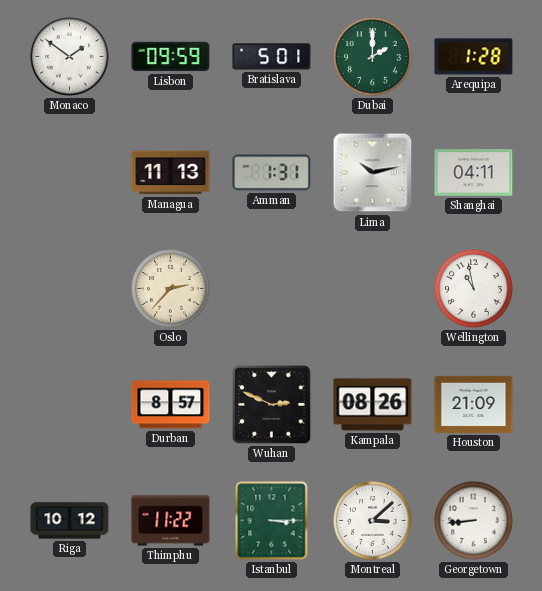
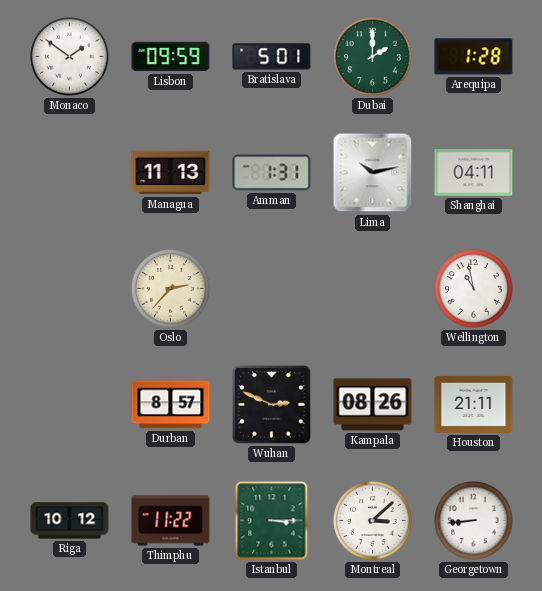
Houston: 21:09 -> 21:11
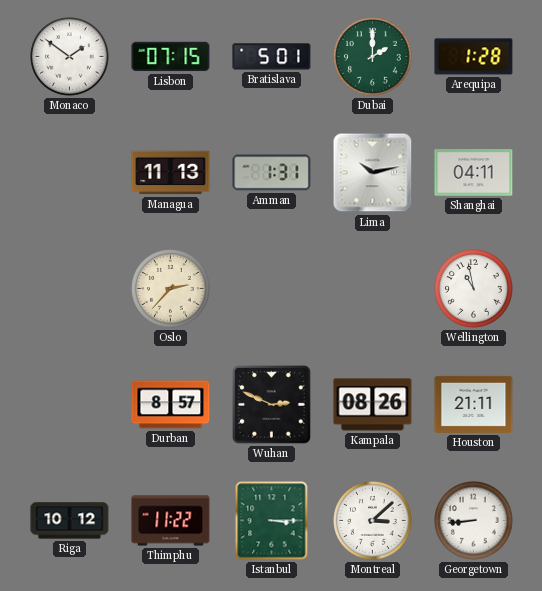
Lisbon: 09:59 -> 07:15
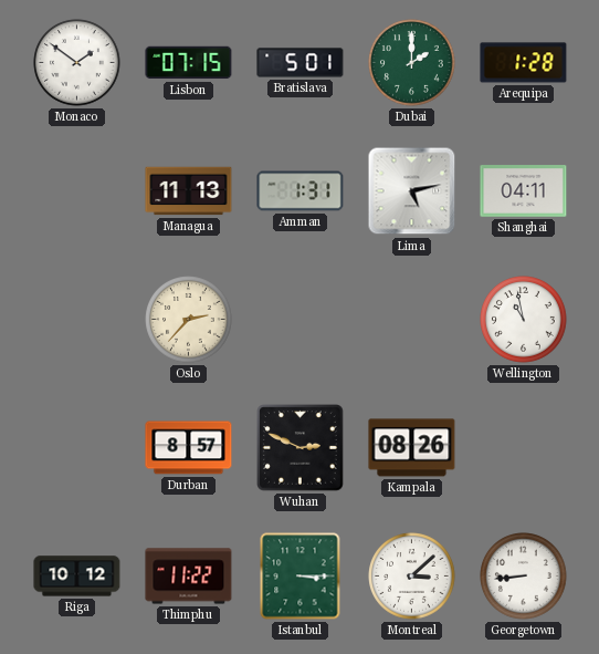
Lima: 10:13 -> 5:13
Houston: 21:11 -> none
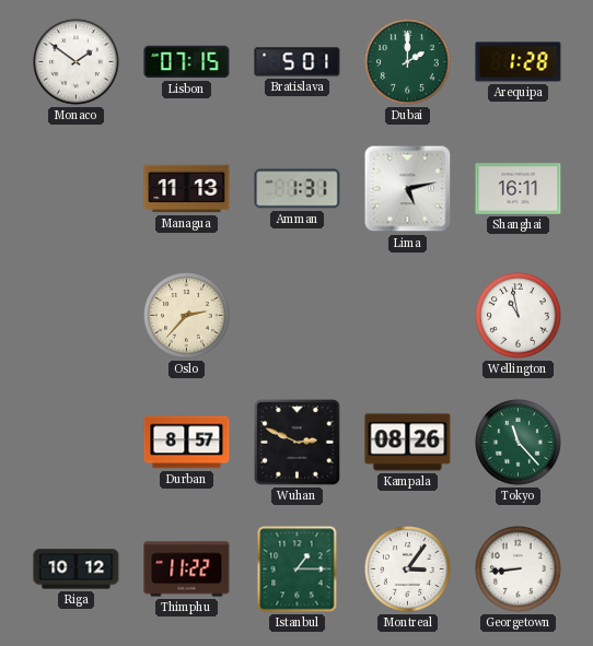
Shanghai: 04:11 -> 16:11
Tokyo: none -> 11:23
Istanbul: 3:15 -> 1:15
Montreal: 3:08 -> 3:06
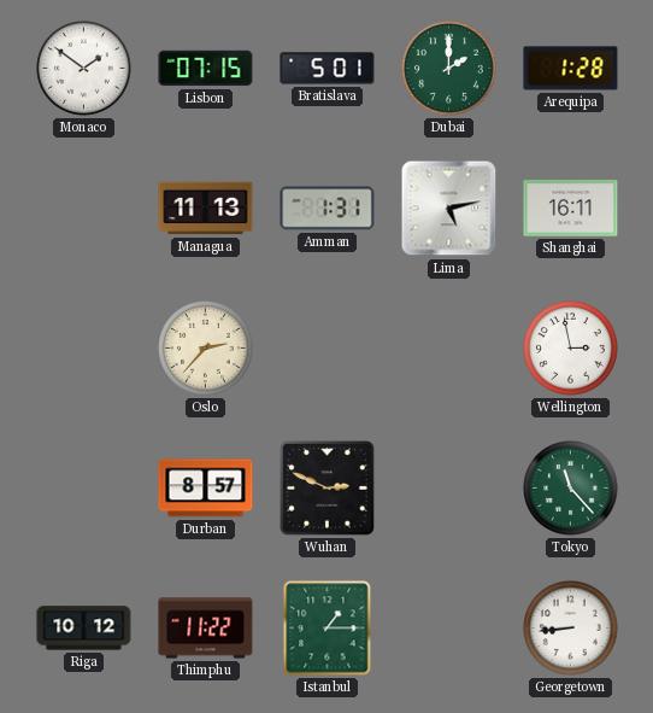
Wellington: 10:58 -> 2:58
Kampala: 08:26 -> none
Montreal: 3:06 -> none
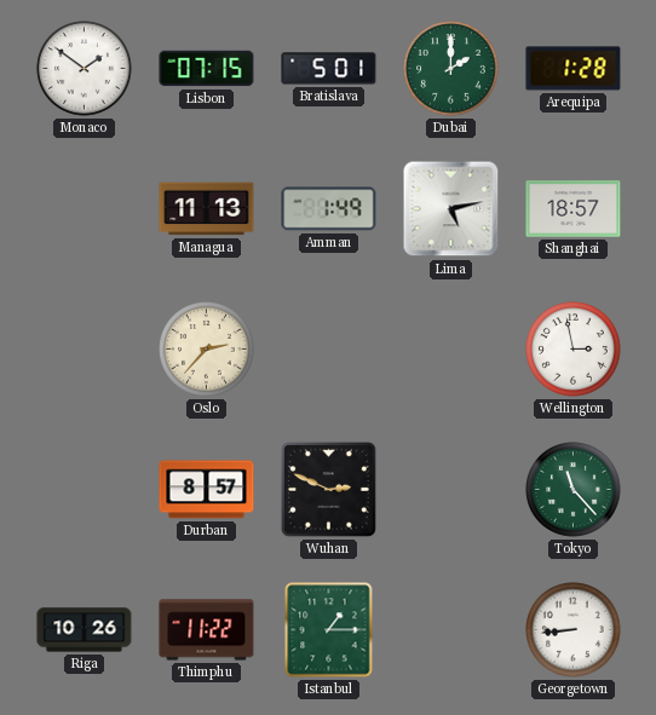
Amman: 1:31 -> 1:49
Shanghai: 16:11 -> 18:57
Riga: 10:12 -> 10:26
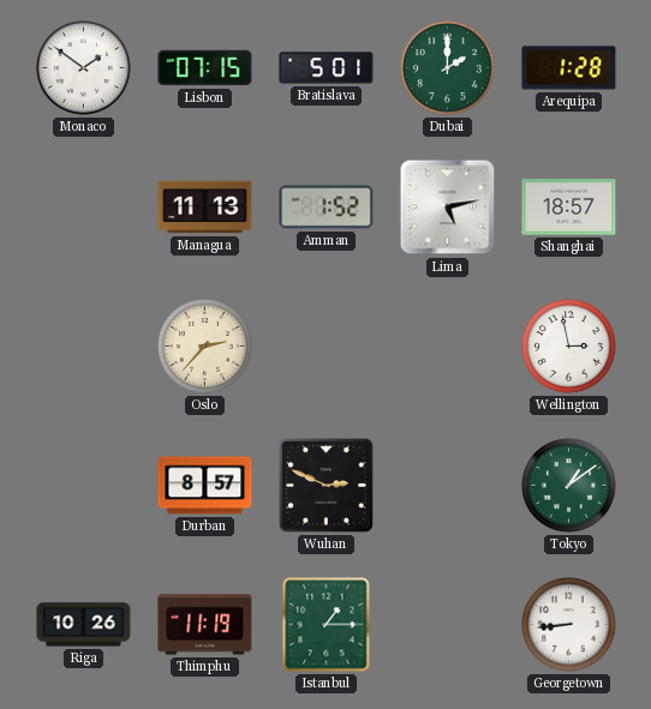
Amman: 1:49 -> 1:52
Tokyo: 11:23 -> 1:09
Thimphu: 11:22 -> 11:19
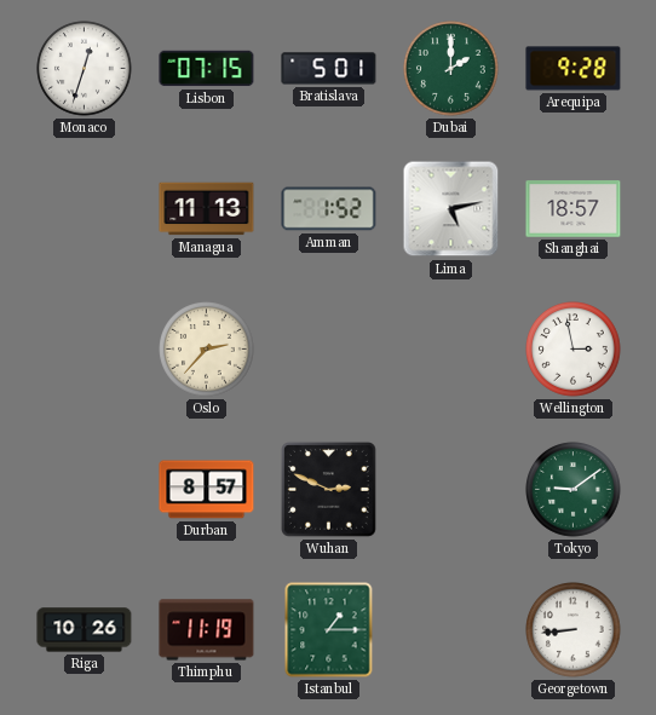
Monaco: 1:51 -> 12:33
Arequipa: 1:28 -> 9:28
Tokyo: 1:09 -> 9:09
